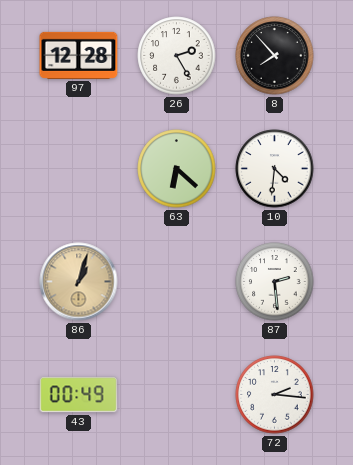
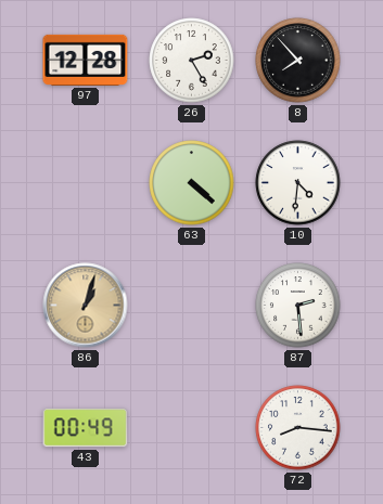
63: 6:22 -> 4:22
72: 2:16 -> 8:16
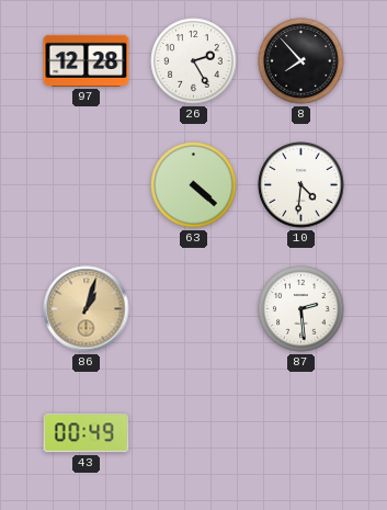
72: 8:16 -> none
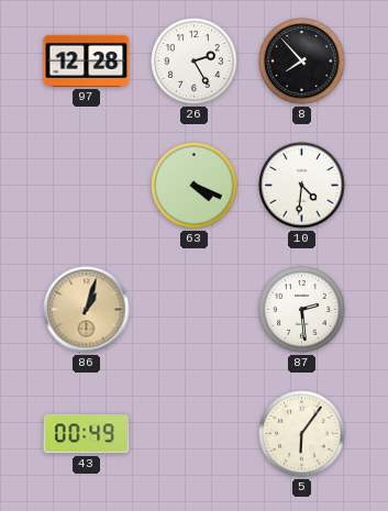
63: 4:22 -> 4:19
5: none -> 6:06
